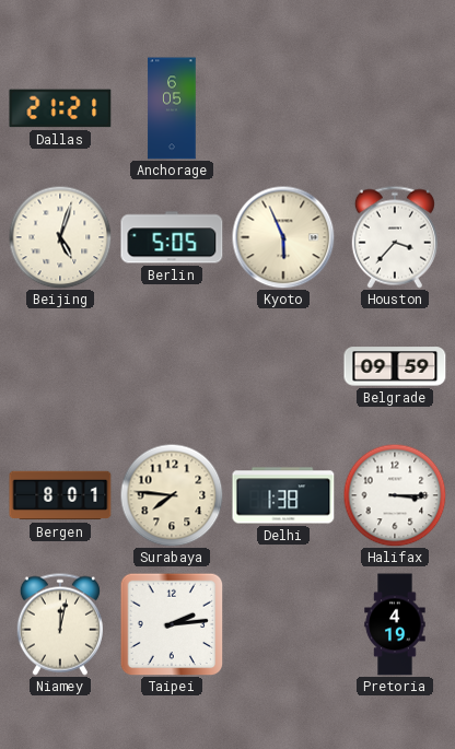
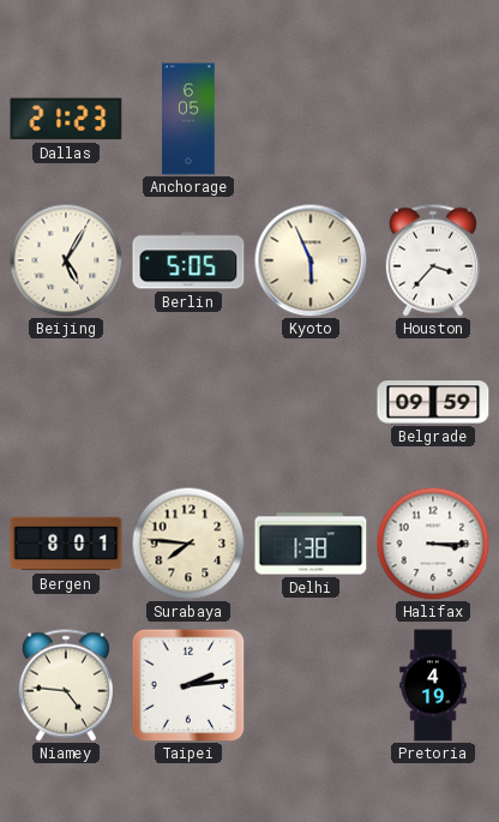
Dallas: 21:21 -> 21:23
Beijing: 5:03 -> 5:05
Niamey: 12:02 -> 4:46
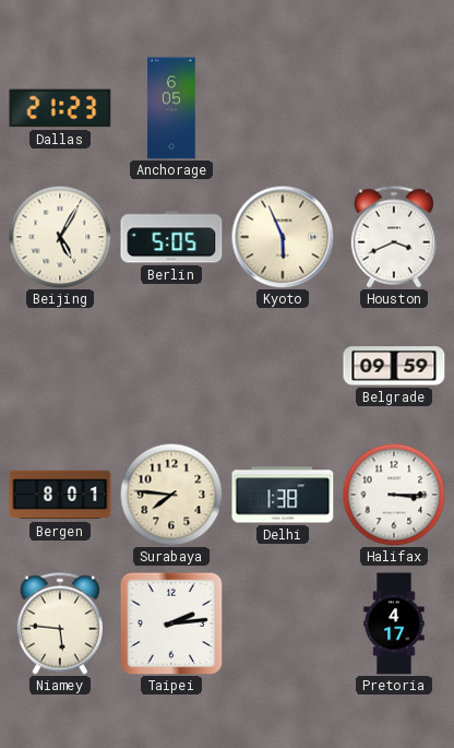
Houston: 3:37 -> 3:41
Niamey: 4:46 -> 5:46
Pretoria: 4:19 -> 4:17
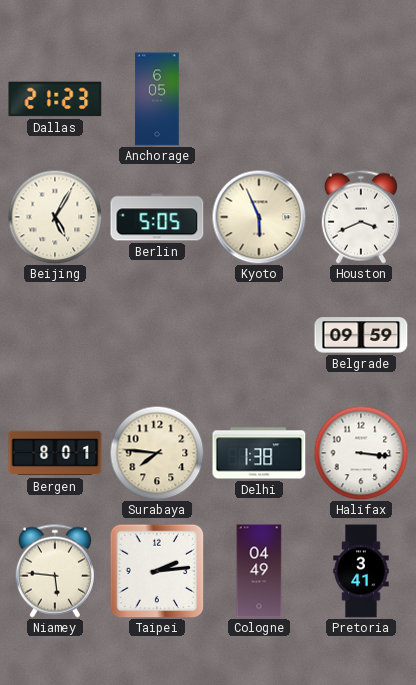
Halifax: 3:15 -> 3:16
Cologne: none -> 04:49
Pretoria: 4:17 -> 3:41
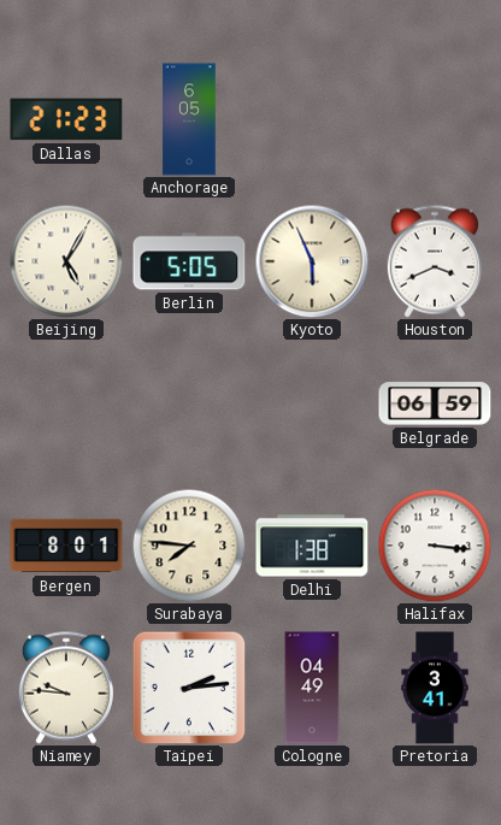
Belgrade: 09:59 -> 06:59
Niamey: 5:46 -> 9:46
